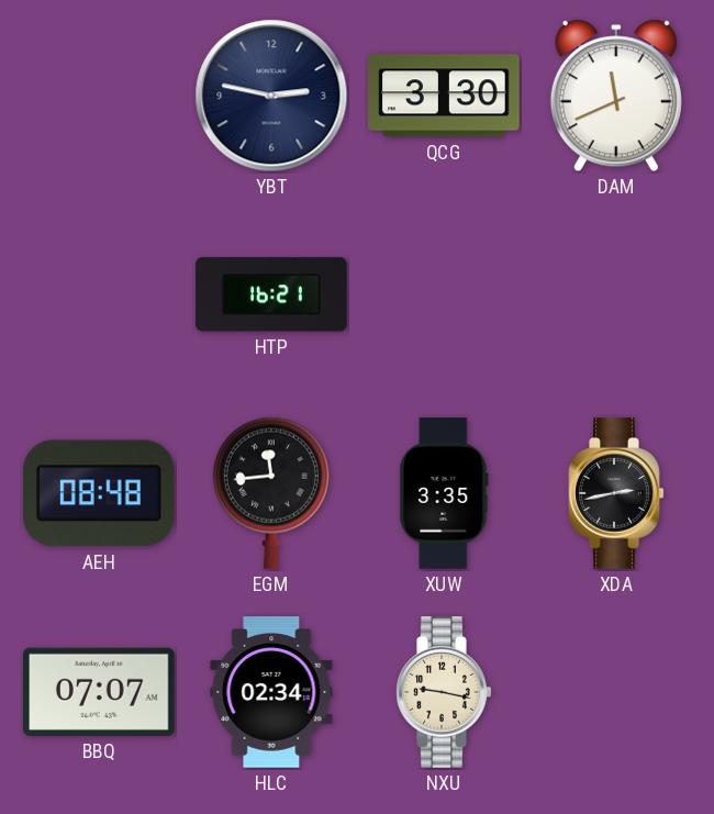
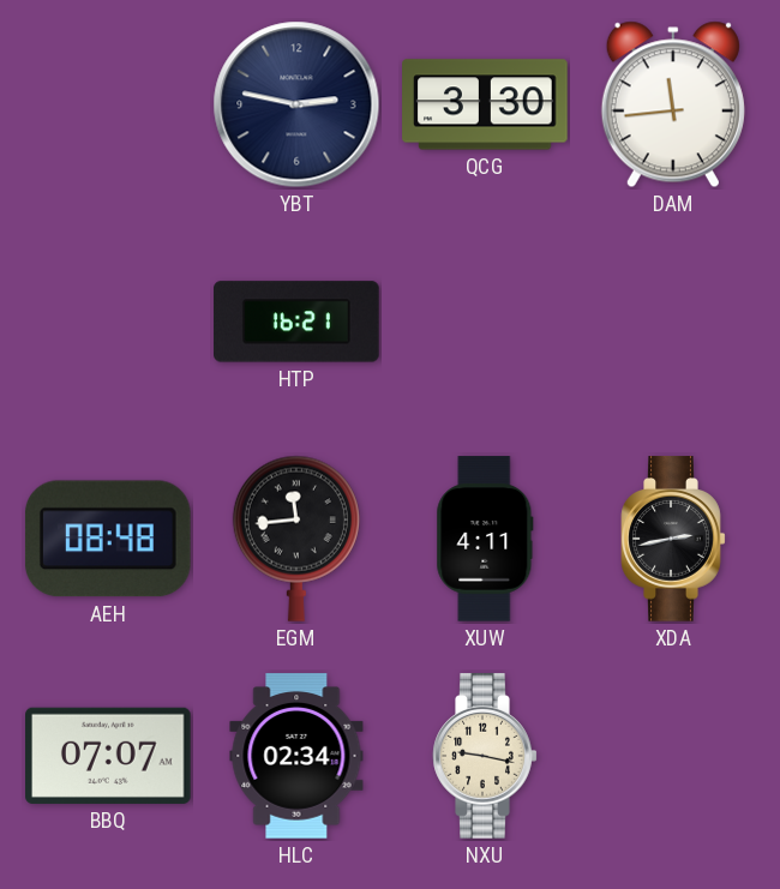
DAM: 11:41 -> 11:44
XUW: 3:35 -> 4:11
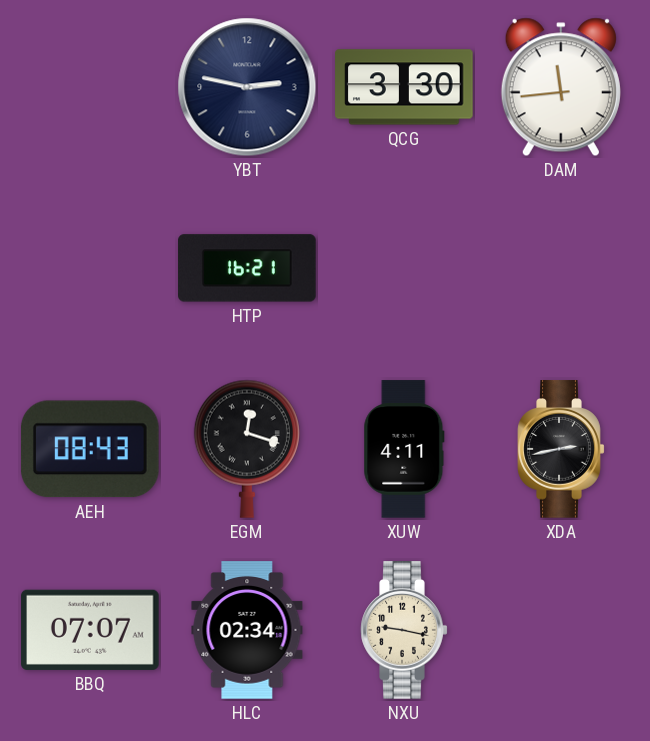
AEH: 08:48 -> 08:43
EGM: 11:44 -> 12:18
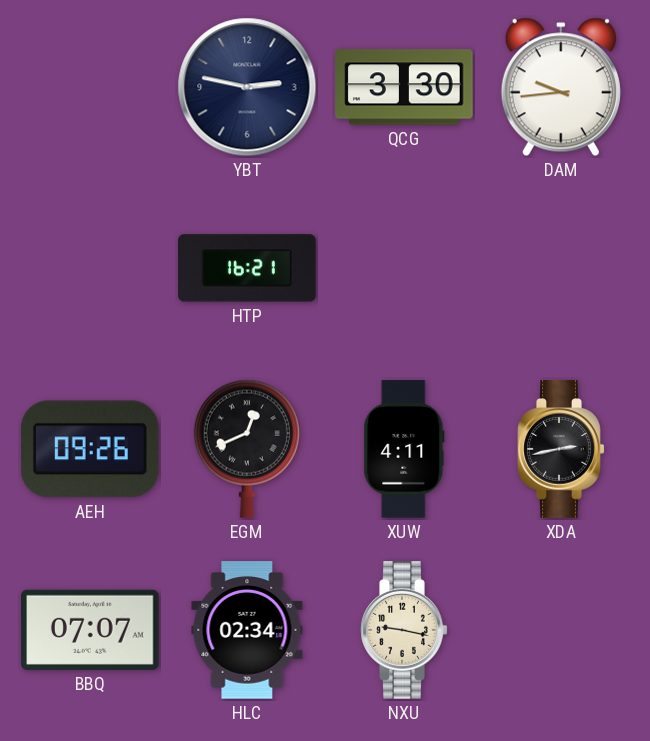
DAM: 11:44 -> 9:44
AEH: 08:43 -> 09:26
EGM: 12:18 -> 12:41
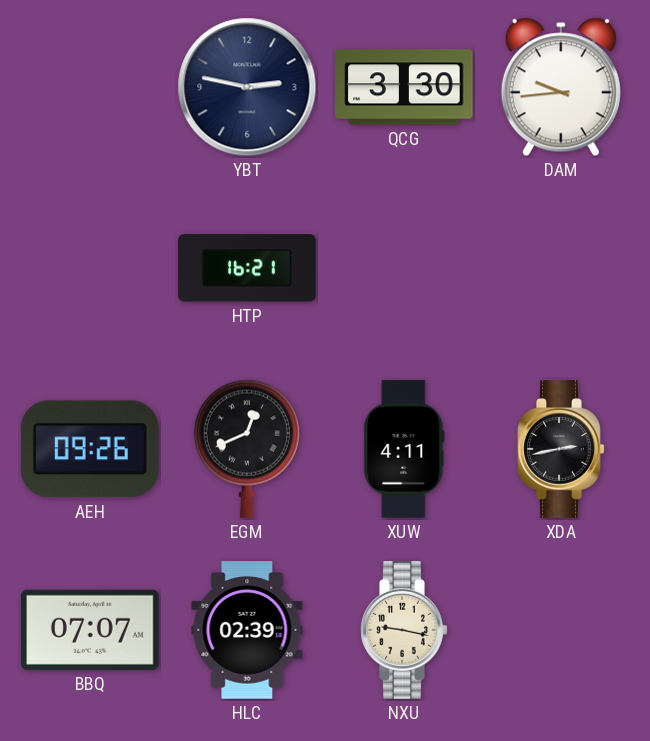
HLC: 02:34 -> 02:39
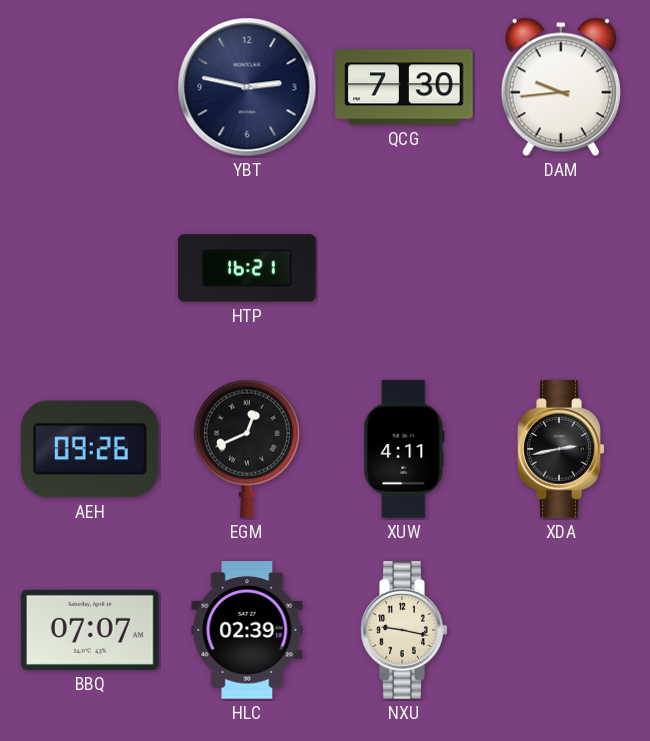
QCG: 3:30 -> 7:30
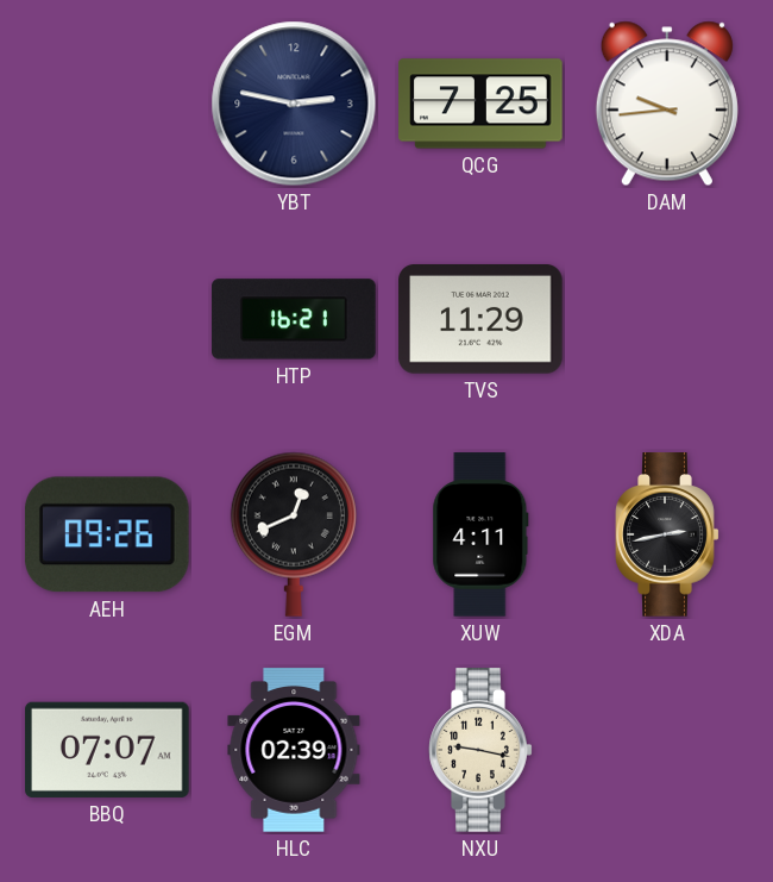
QCG: 7:30 -> 7:25
TVS: none -> 11:29
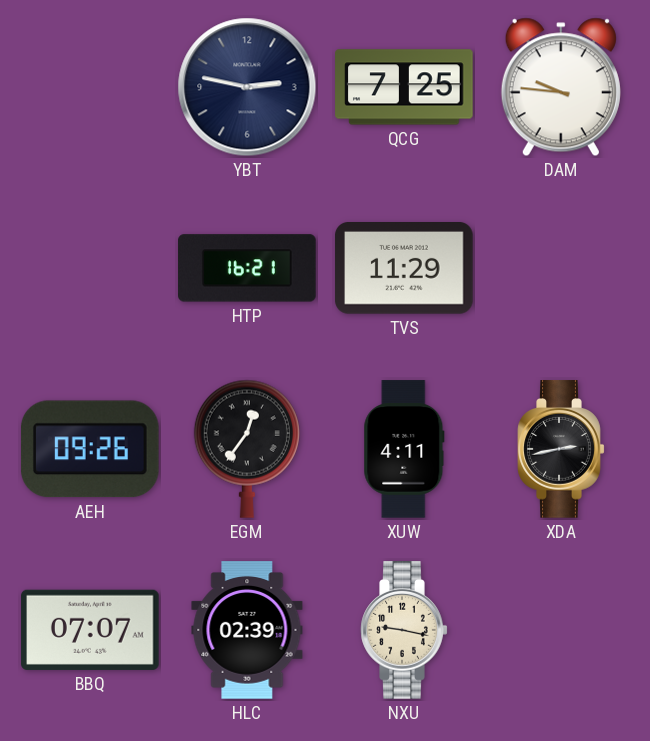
DAM: 9:44 -> 9:46
EGM: 12:41 -> 12:36
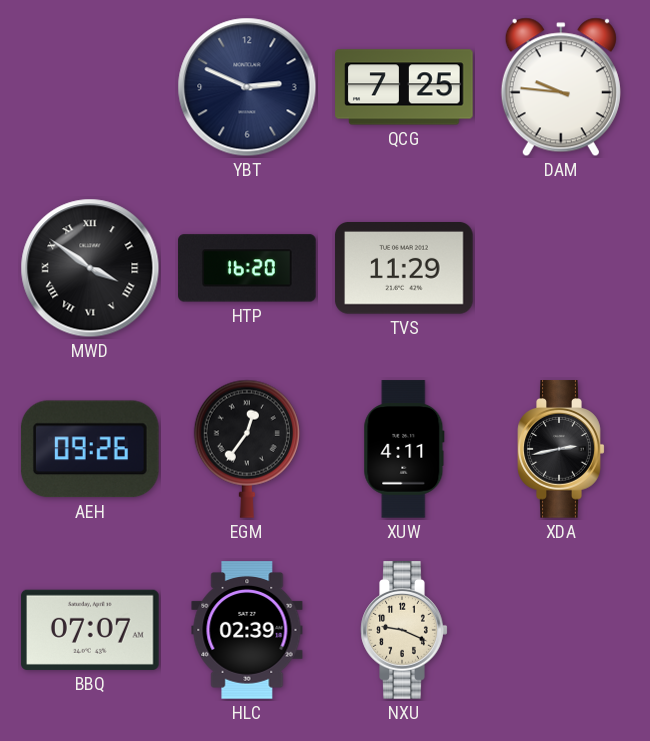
YBT: 2:47 -> 2:49
MWD: none -> 3:51
HTP: 16:21 -> 16:20
NXU: 9:17 -> 9:19
